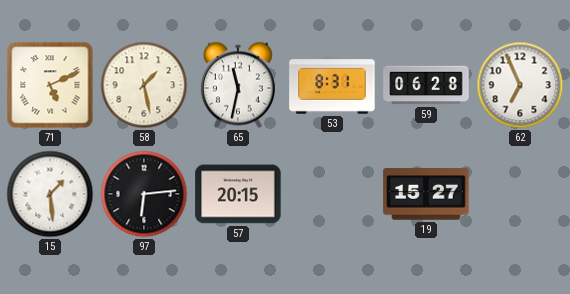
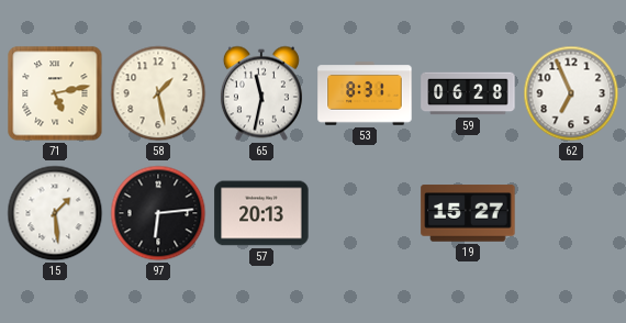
71: 5:11 -> 5:13
57: 20:15 -> 20:13
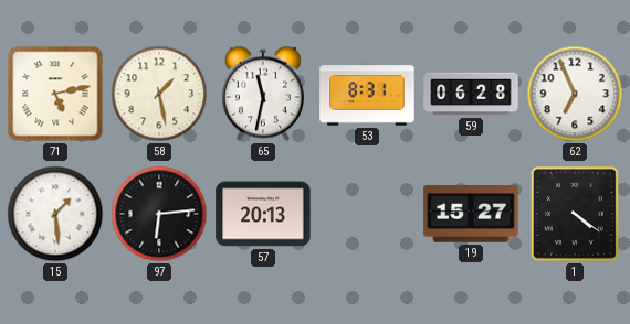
1: none -> 4:21
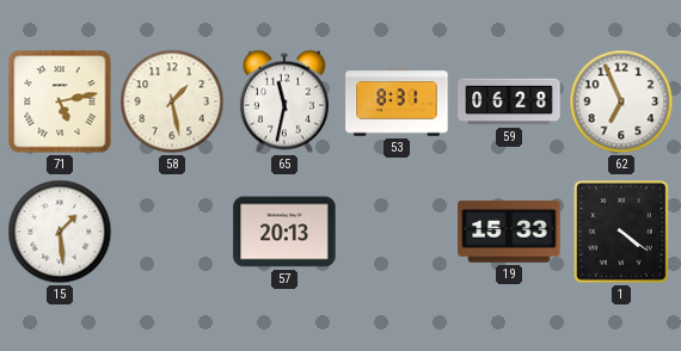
97: 6:14 -> none
19: 15:27 -> 15:33
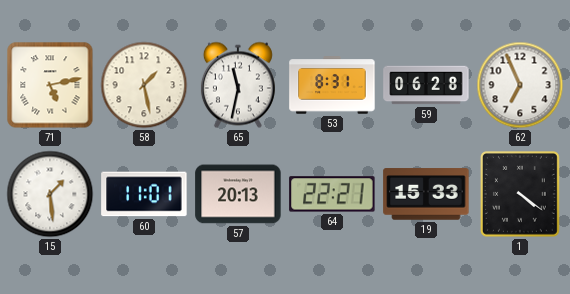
60: none -> 11:01
64: none -> 22:21
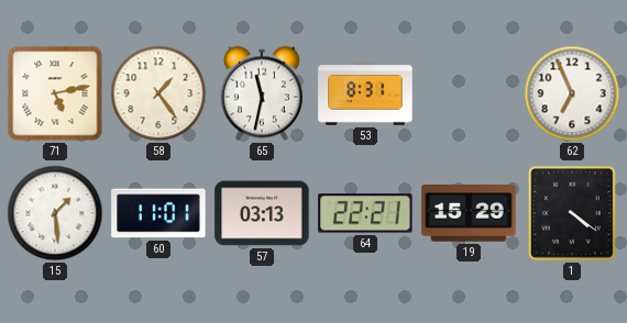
58: 1:28 -> 1:24
59: 06:28 -> none
57: 20:13 -> 03:13
19: 15:33 -> 15:29
